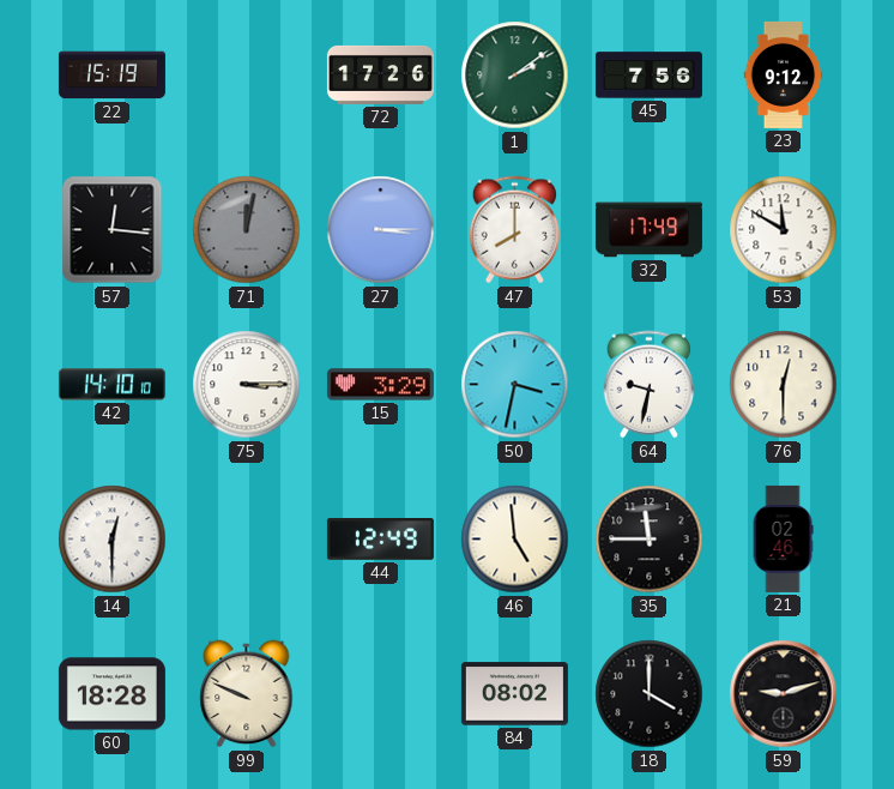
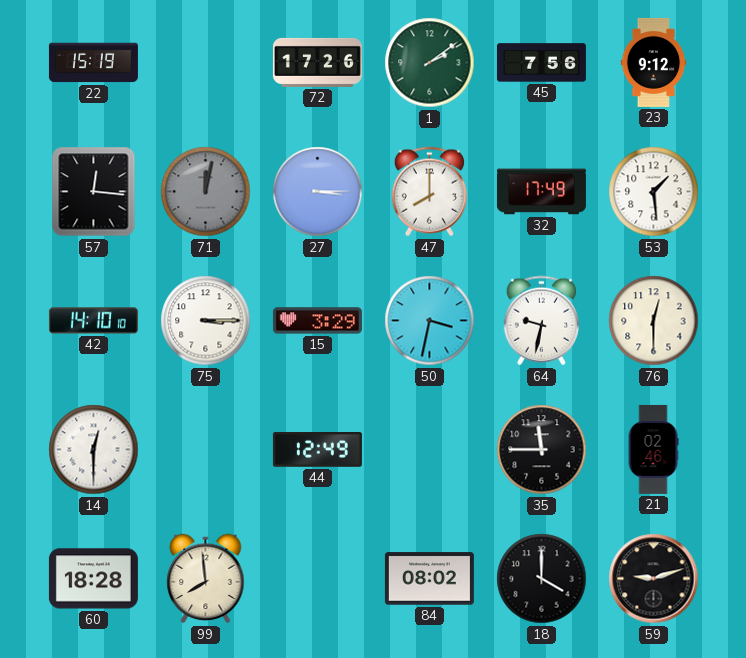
53: 11:50 -> 1:29
46: 4:59 -> none
99: 9:49 -> 7:59
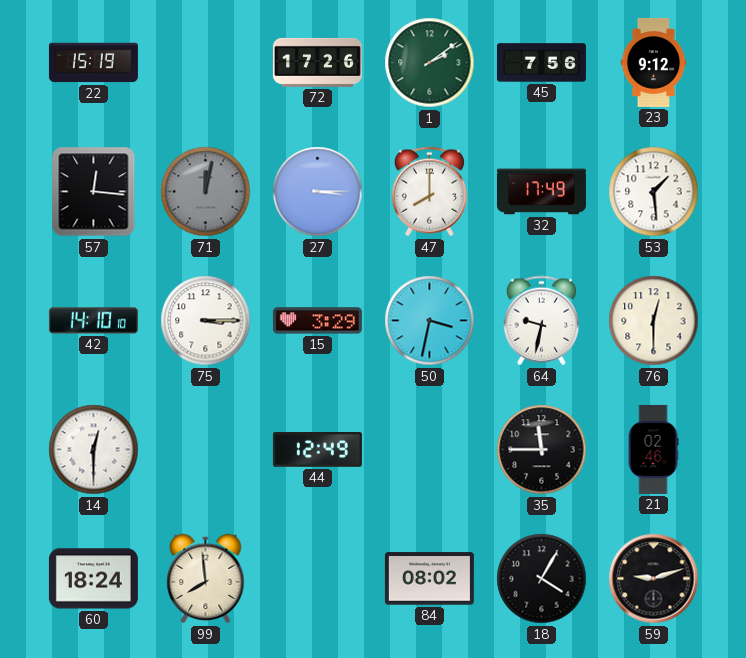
60: 18:28 -> 18:24
18: 4:00 -> 4:05
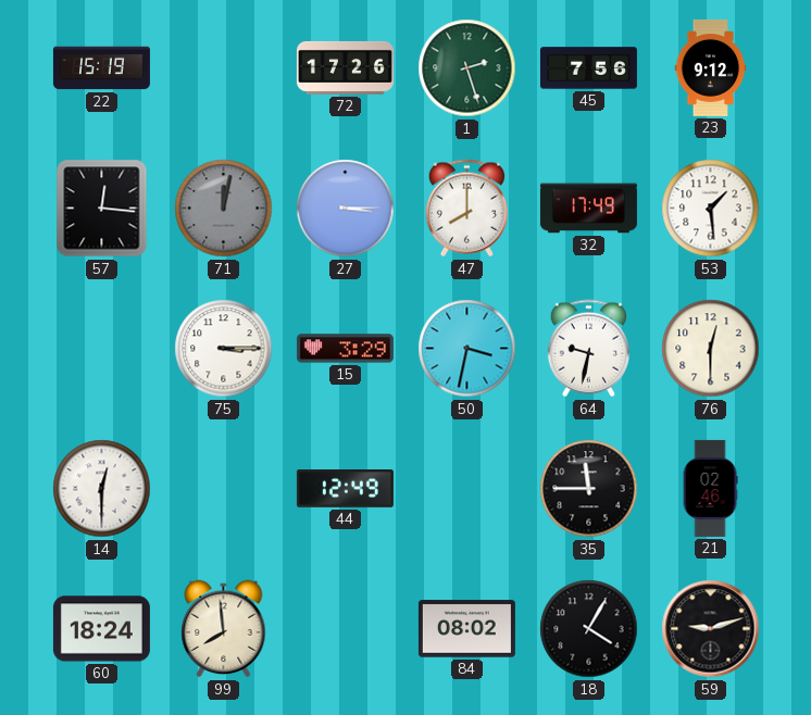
1: 2:09 -> 2:27
42: 14:10 -> none
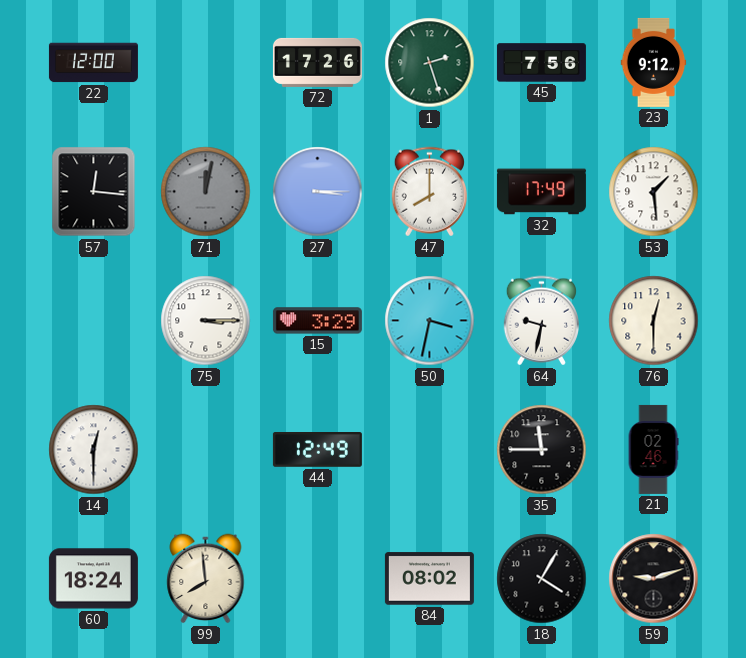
22: 15:19 -> 12:00
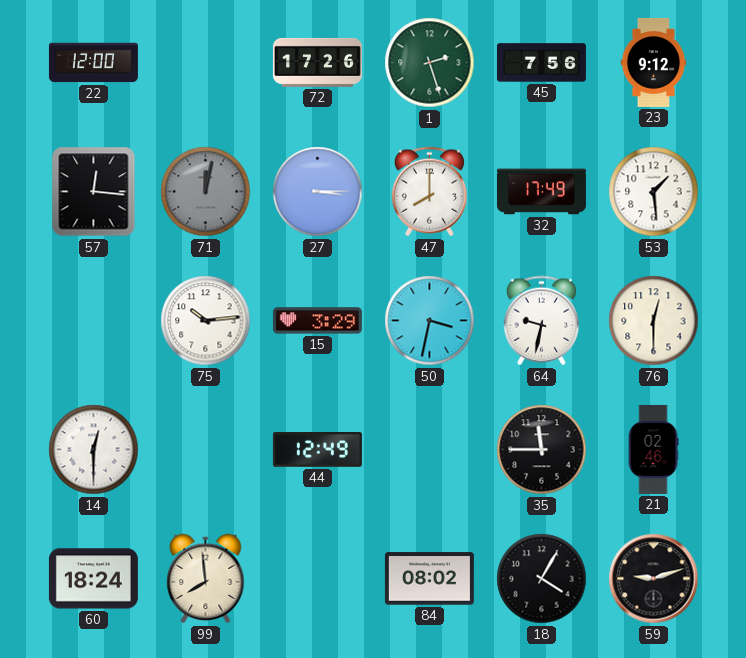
75: 3:15 -> 10:14
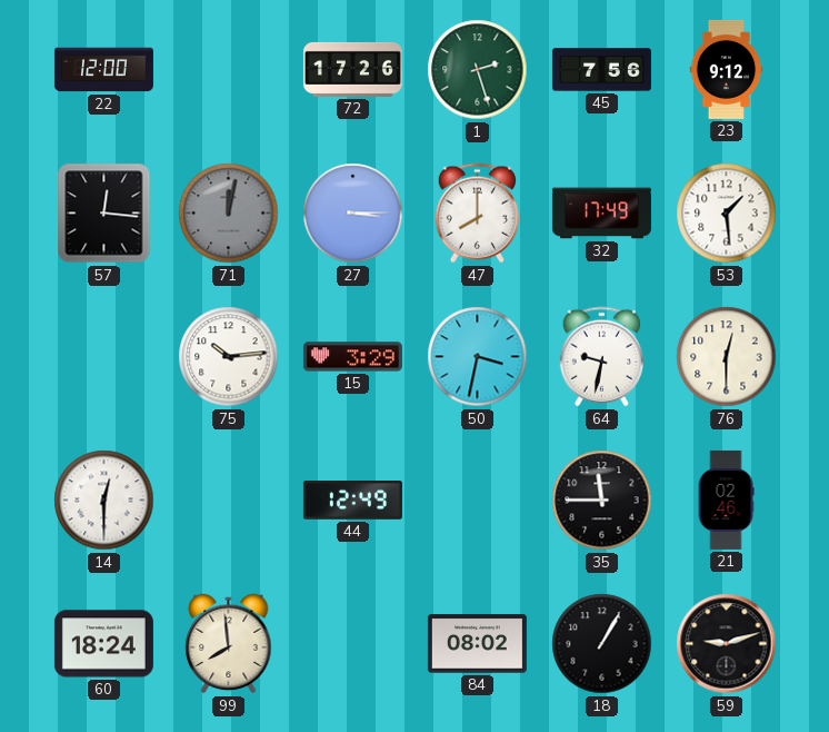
18: 4:05 -> 1:05
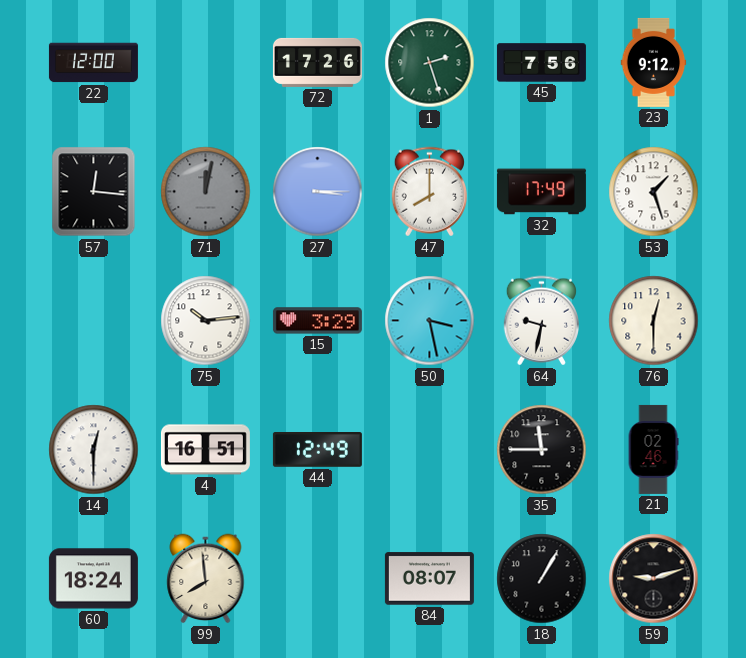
53: 1:29 -> 1:27
50: 3:32 -> 3:28
4: none -> 16:51
84: 08:02 -> 08:07
